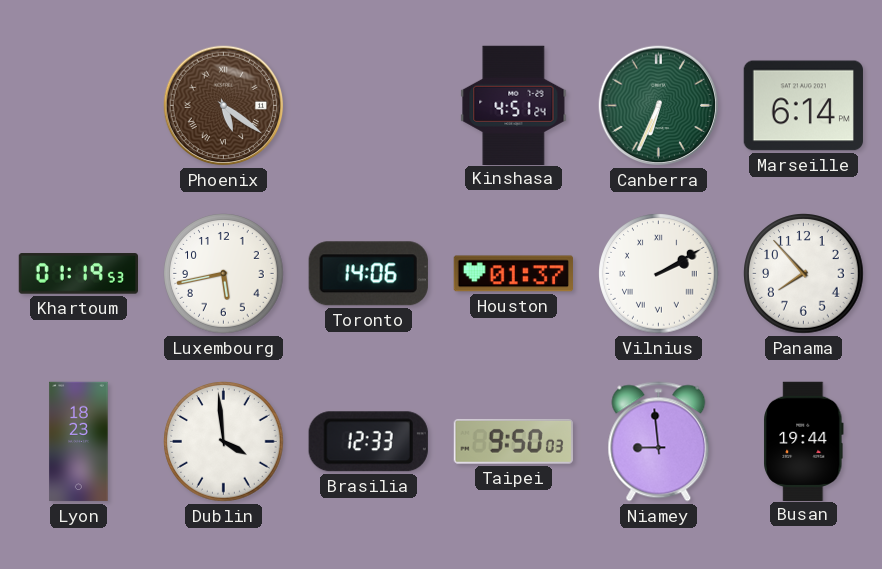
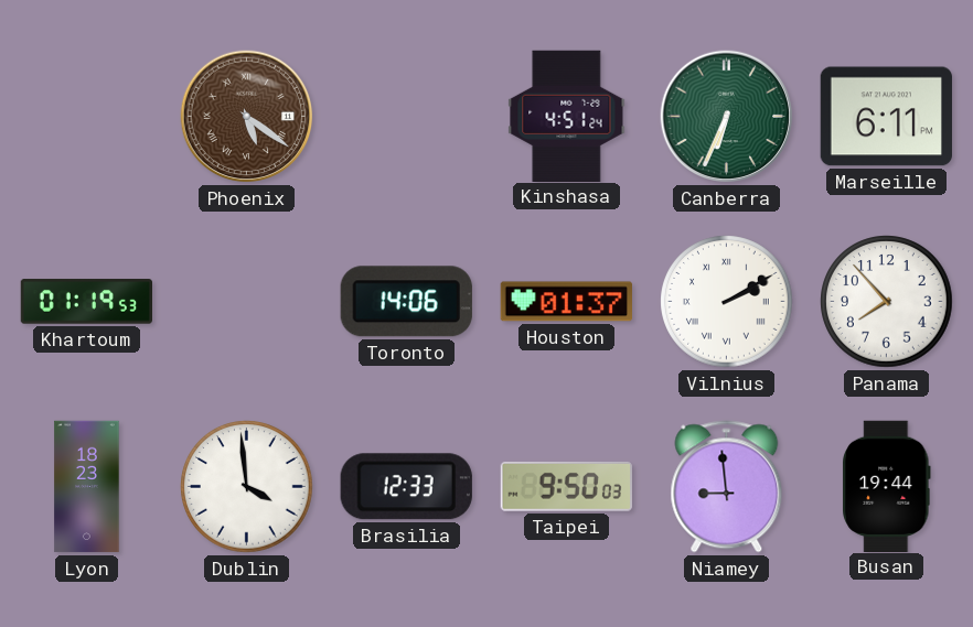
Marseille: 6:14 -> 6:11
Luxembourg: 5:43 -> none
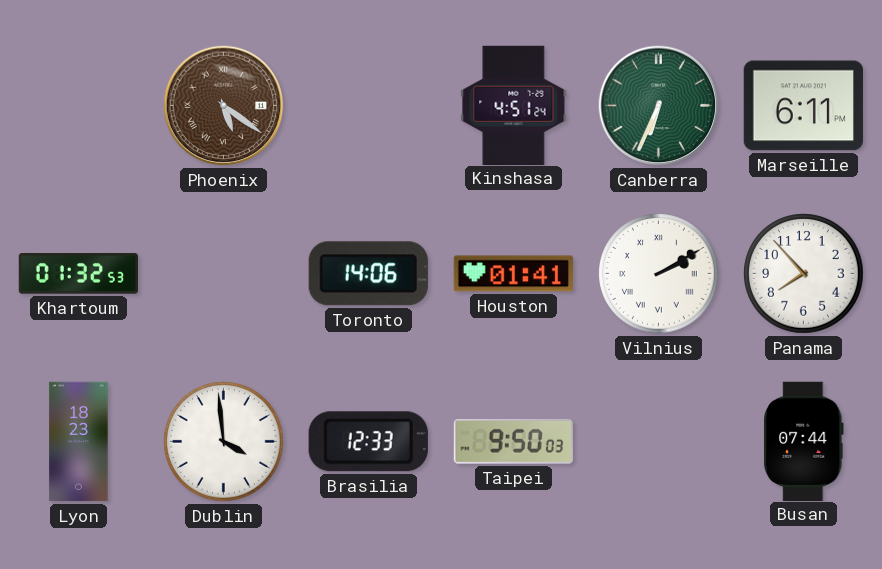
Khartoum: 01:19 -> 01:32
Houston: 01:37 -> 01:41
Niamey: 8:59 -> none
Busan: 19:44 -> 07:44
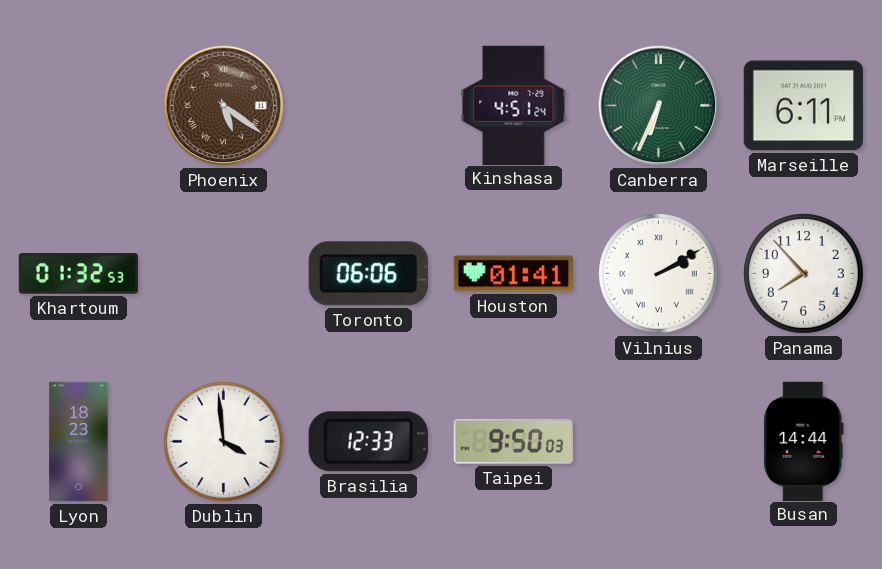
Toronto: 14:06 -> 06:06
Busan: 07:44 -> 14:44
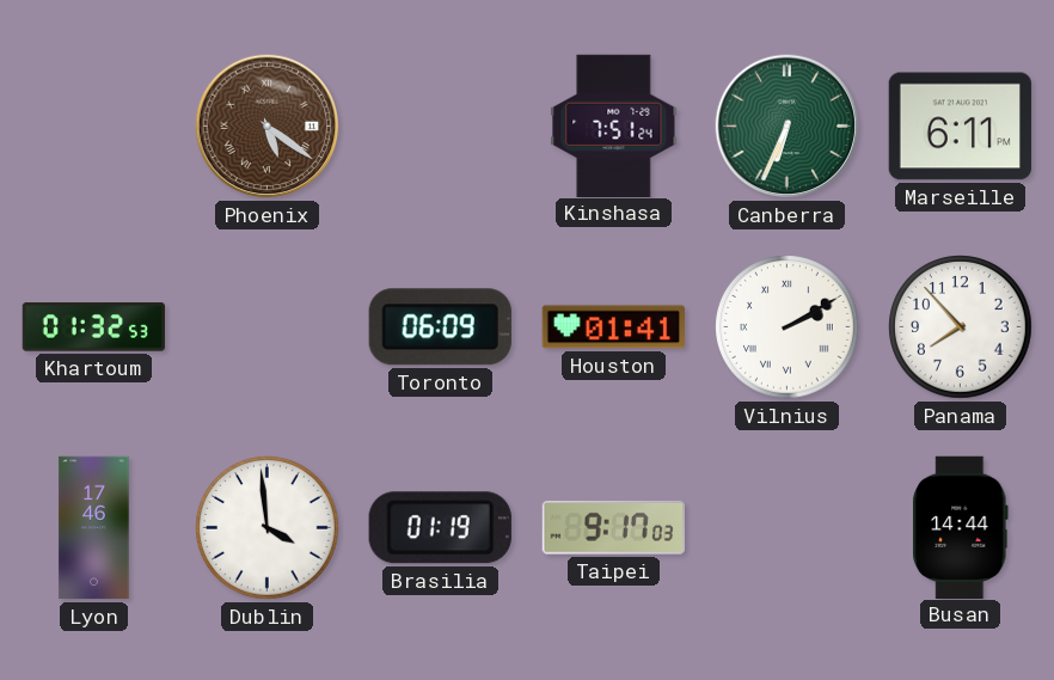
Kinshasa: 4:51 -> 7:51
Toronto: 06:06 -> 06:09
Lyon: 18:23 -> 17:46
Brasilia: 12:33 -> 01:19
Taipei: 9:50 -> 9:17
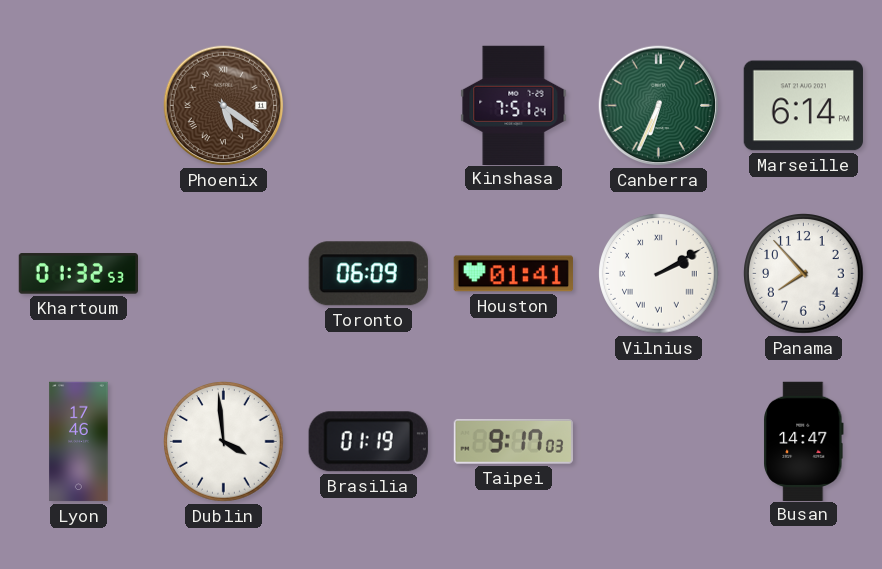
Marseille: 6:11 -> 6:14
Busan: 14:44 -> 14:47
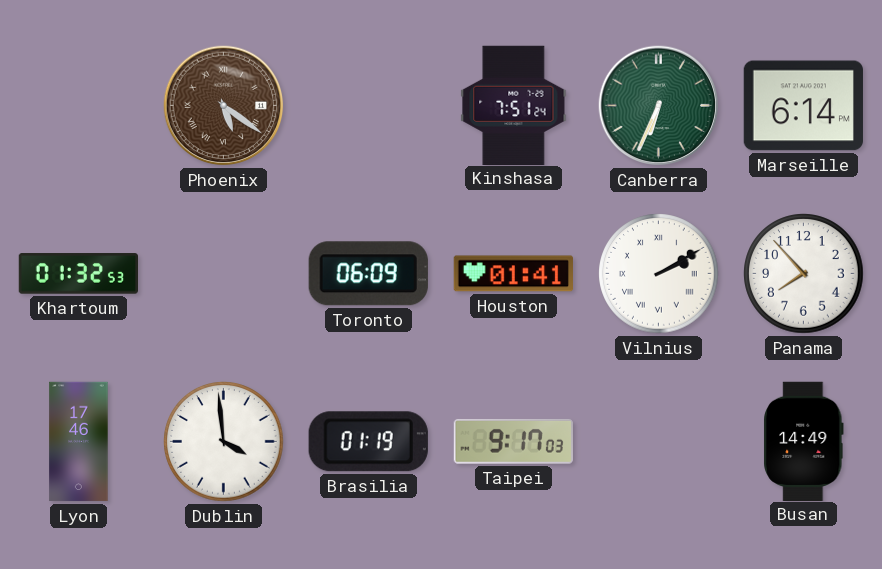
Busan: 14:47 -> 14:49
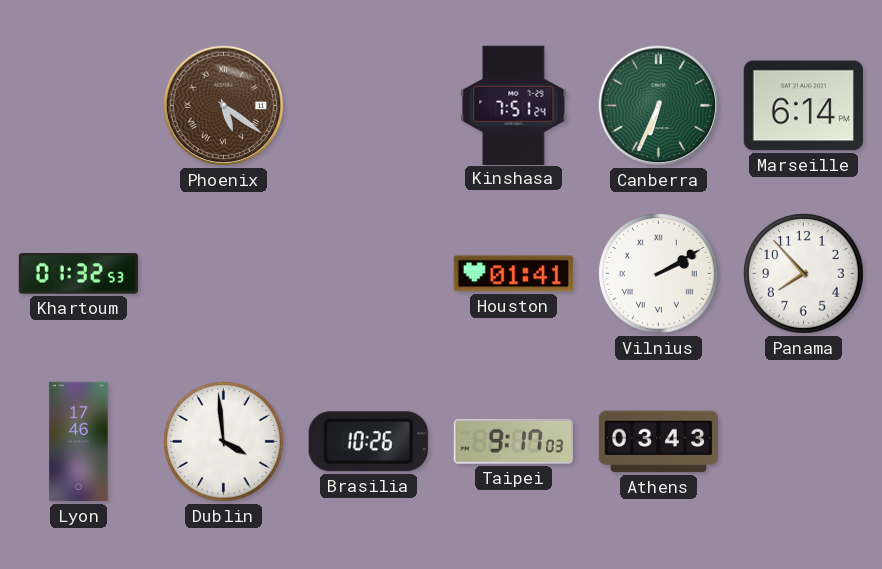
Toronto: 06:09 -> none
Brasilia: 01:19 -> 10:26
Athens: none -> 03:43
Busan: 14:49 -> none
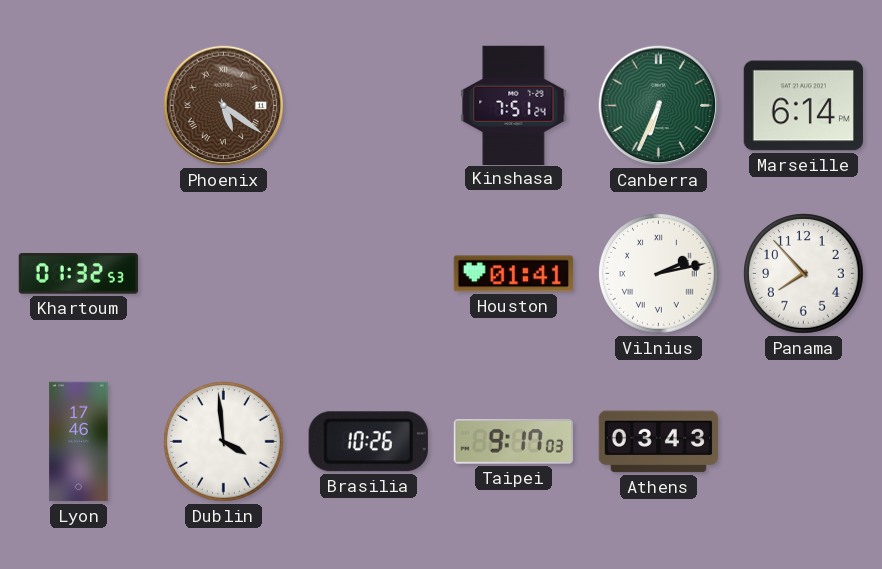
Vilnius: 2:10 -> 2:13
